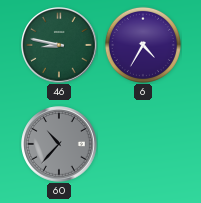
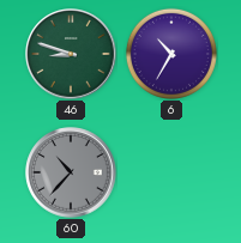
46: 8:47 -> 8:48
6: 4:35 -> 10:35
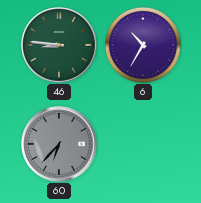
46: 8:48 -> 8:46
60: 10:37 -> 6:37
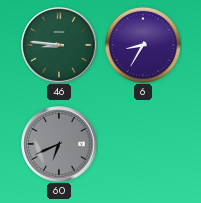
6: 10:35 -> 8:35
60: 6:37 -> 6:41
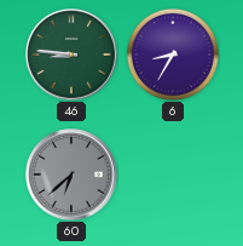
60: 6:41 -> 6:38
